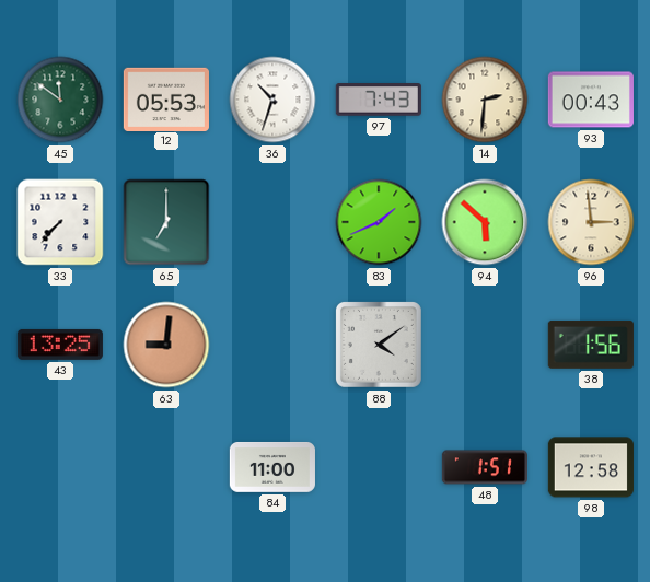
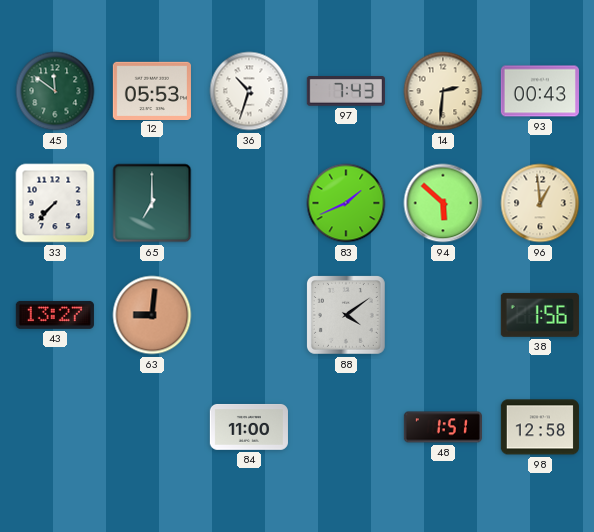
96: 2:59 -> 12:59
43: 13:25 -> 13:27
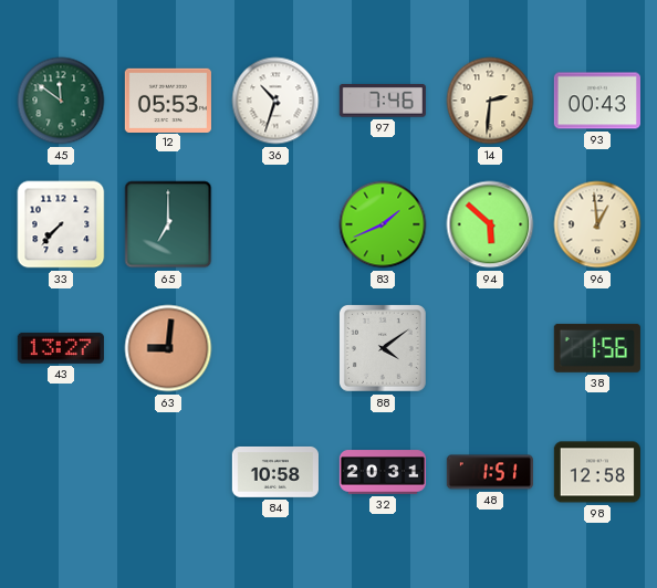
97: 7:43 -> 7:46
84: 11:00 -> 10:58
32: none -> 20:31
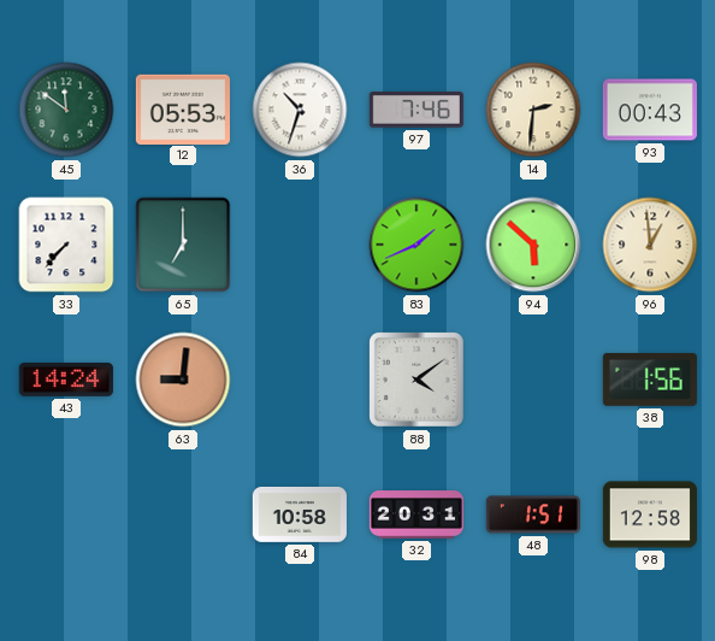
43: 13:27 -> 14:24
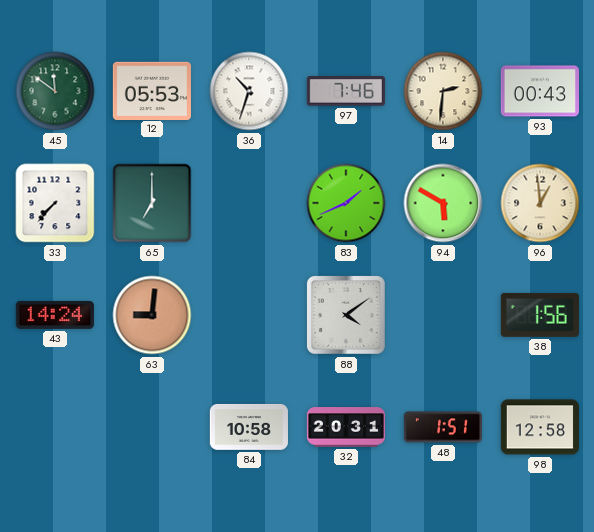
94: 5:52 -> 5:50
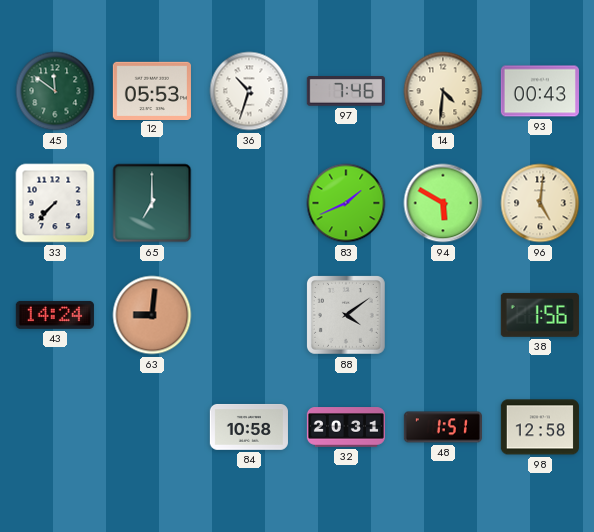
14: 2:31 -> 4:31
96: 12:59 -> 5:01
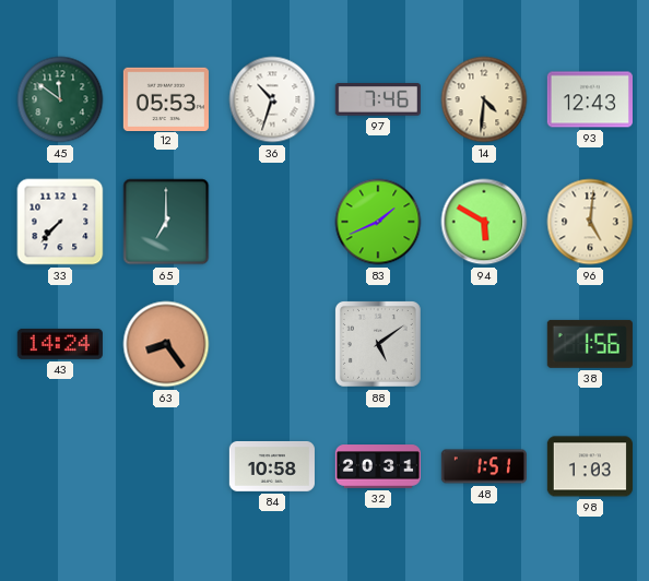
93: 00:43 -> 12:43
63: 9:01 -> 8:24
88: 4:09 -> 5:09
98: 12:58 -> 1:03
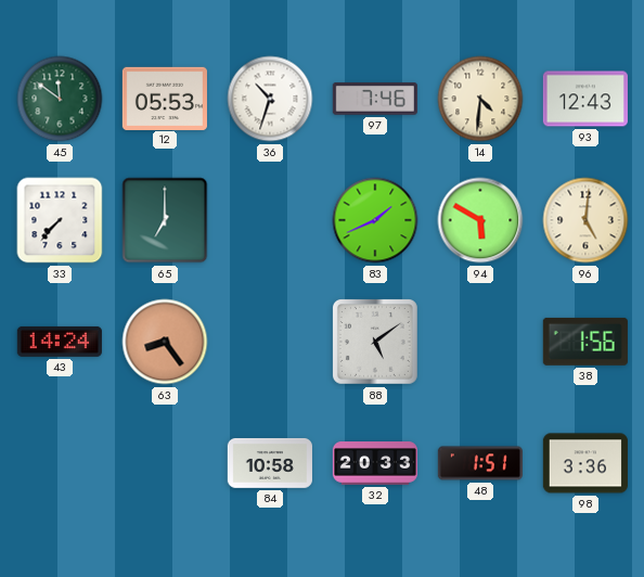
32: 20:31 -> 20:33
98: 1:03 -> 3:36
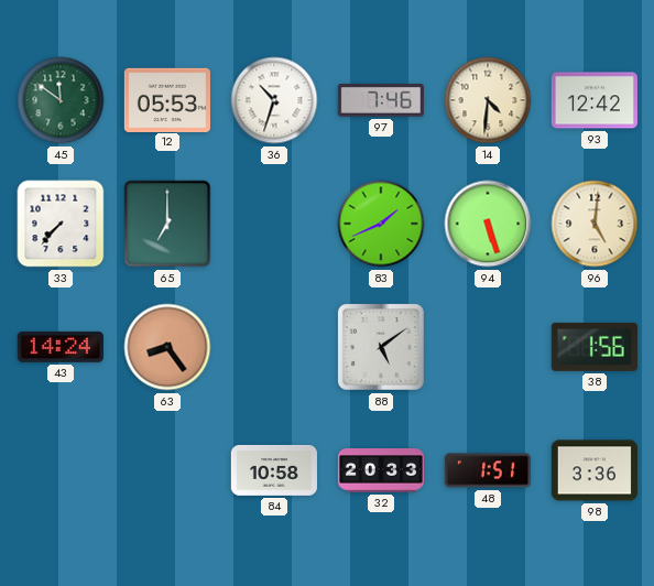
93: 12:43 -> 12:42
94: 5:50 -> 5:27
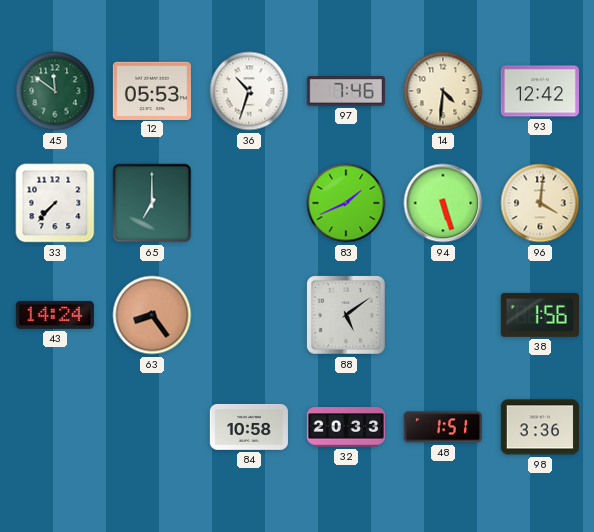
96: 5:01 -> 4:01
